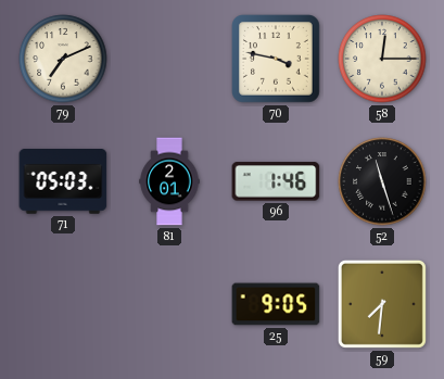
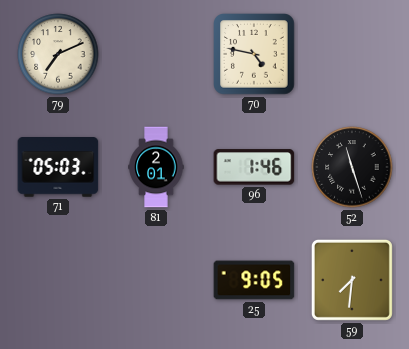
70: 3:47 -> 4:47
58: 12:15 -> none
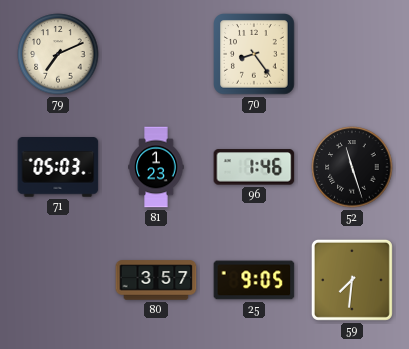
70: 4:47 -> 8:24
81: 2:01 -> 1:23
80: none -> 3:57
